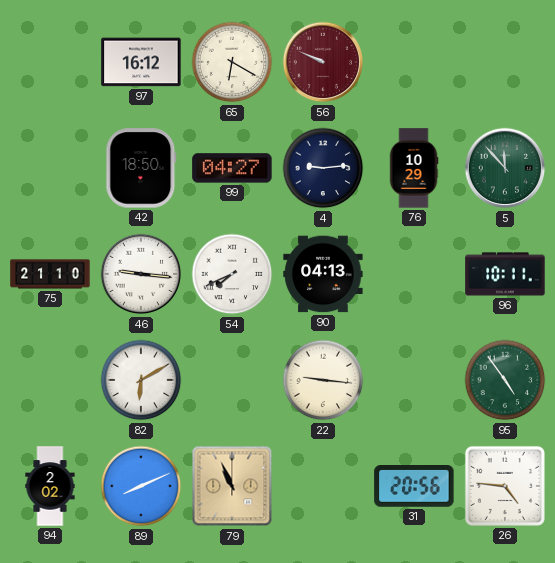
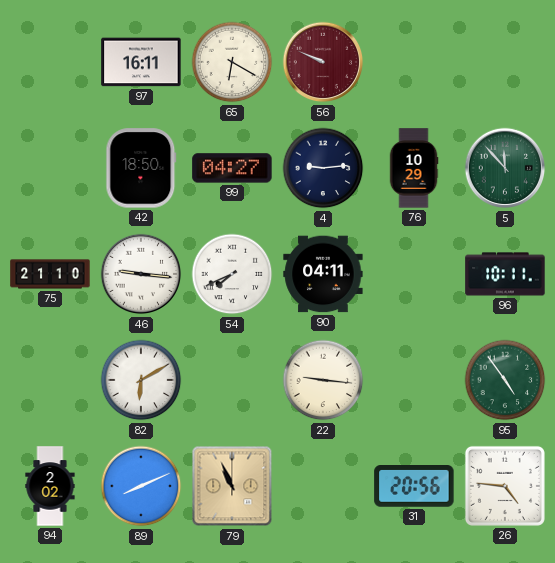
97: 16:12 -> 16:11
90: 04:13 -> 04:11
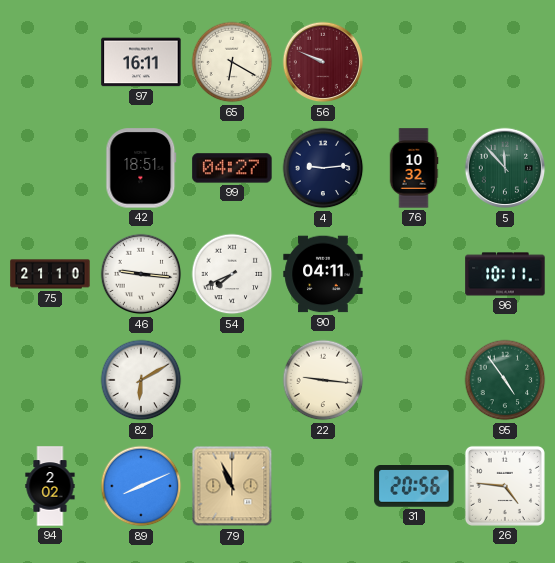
42: 18:50 -> 18:51
76: 10:29 -> 10:32
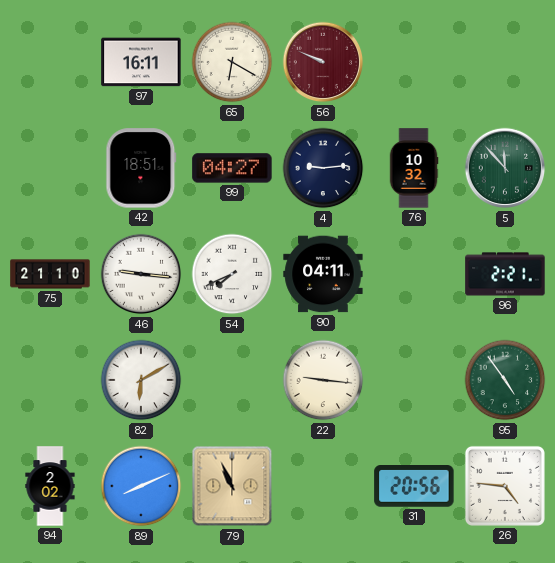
96: 10:11 -> 2:21
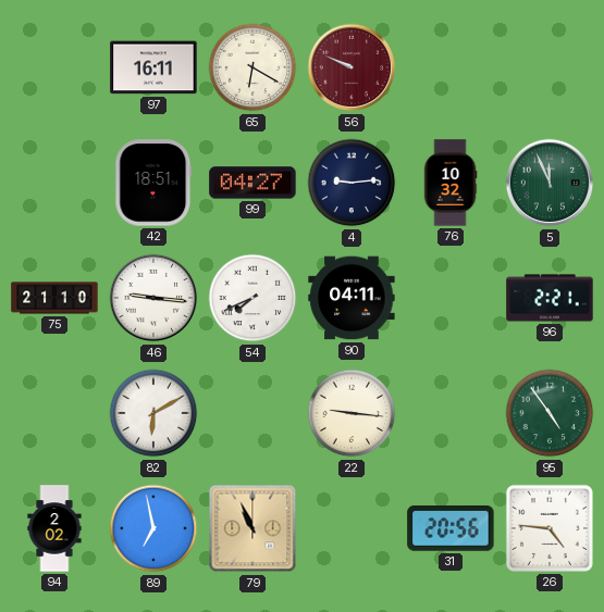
5: 11:53 -> 11:56
89: 8:11 -> 6:58
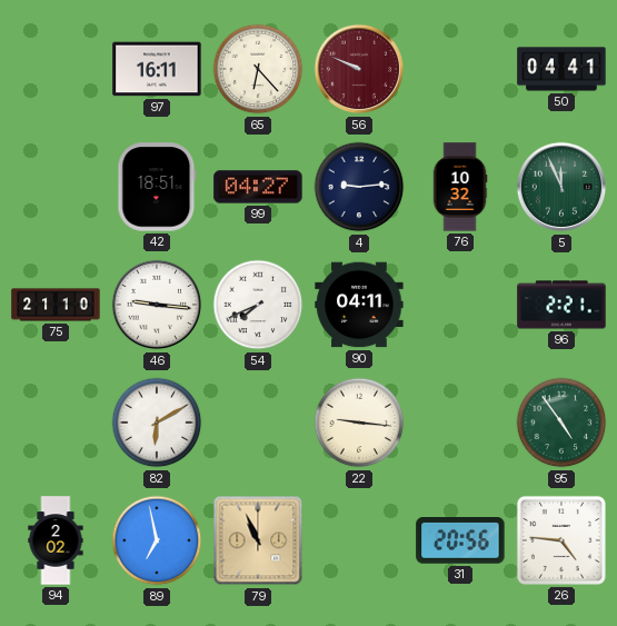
65: 6:20 -> 6:23
50: none -> 04:41
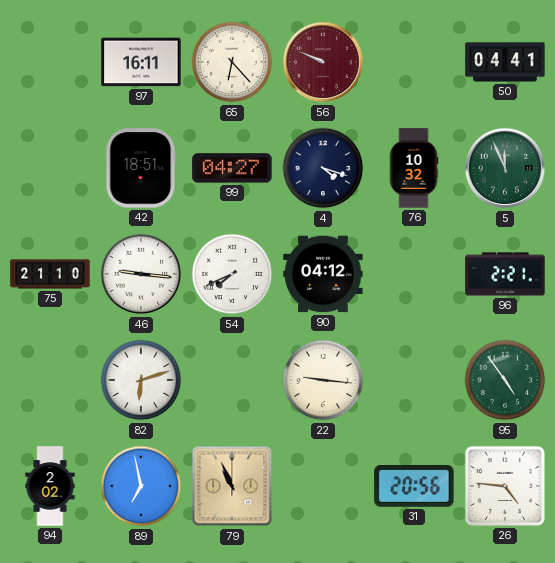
4: 9:14 -> 4:18
90: 04:11 -> 04:12
82: 6:10 -> 6:12
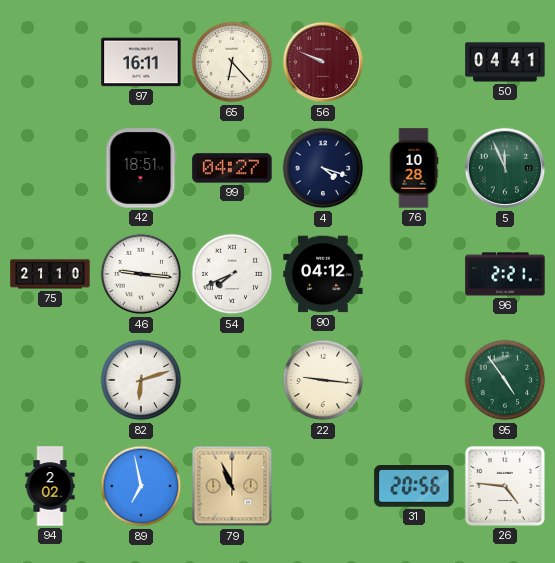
76: 10:32 -> 10:28
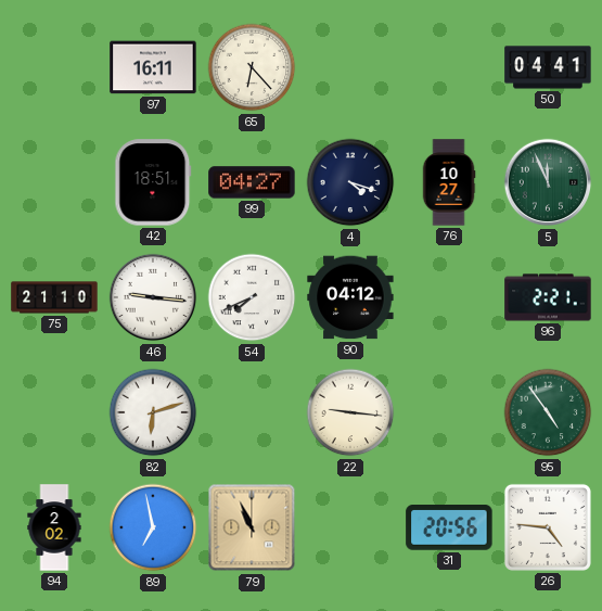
56: 9:49 -> none
76: 10:28 -> 10:27
